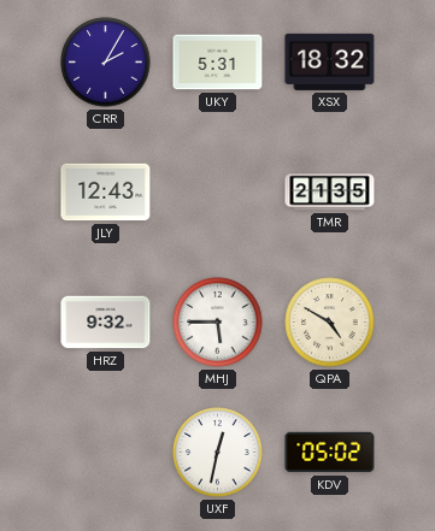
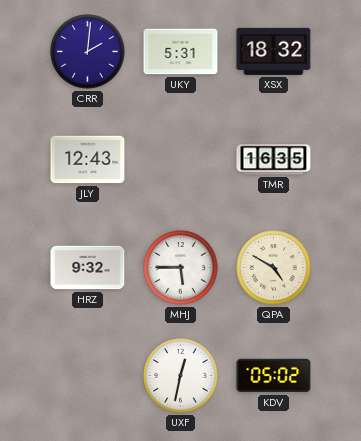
CRR: 2:05 -> 2:01
TMR: 21:35 -> 16:35
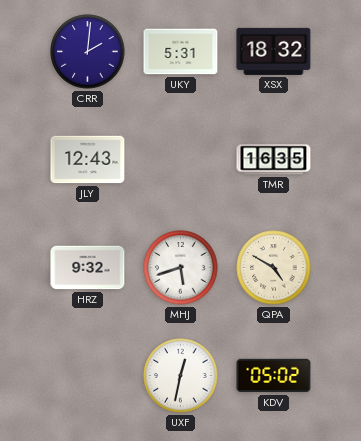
MHJ: 5:45 -> 5:42
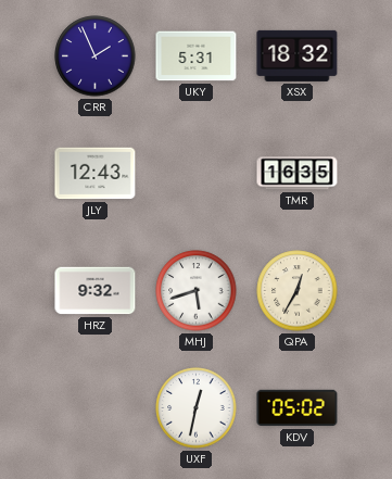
CRR: 2:01 -> 1:56
QPA: 4:50 -> 12:35
